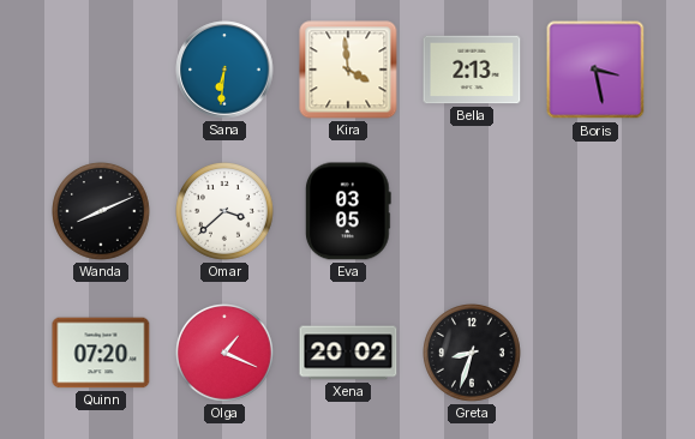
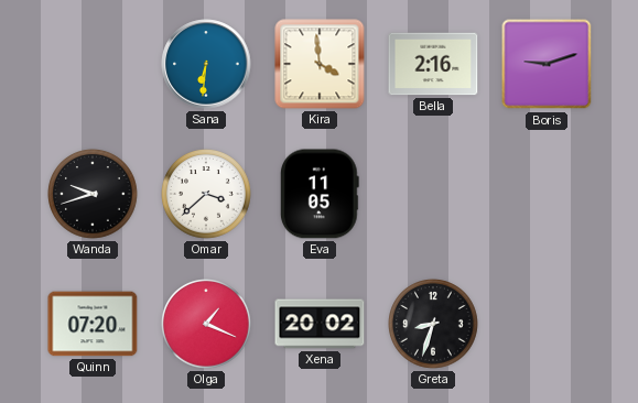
Bella: 2:13 -> 2:16
Boris: 3:28 -> 9:12
Wanda: 8:11 -> 9:42
Eva: 03:05 -> 11:05
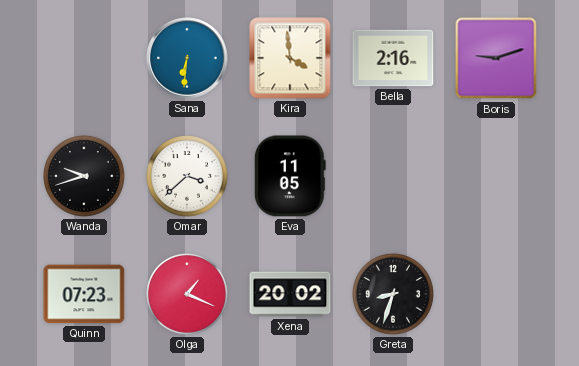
Quinn: 07:20 -> 07:23
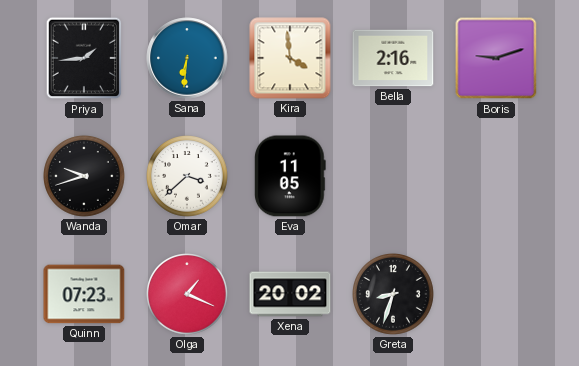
Priya: none -> 1:44
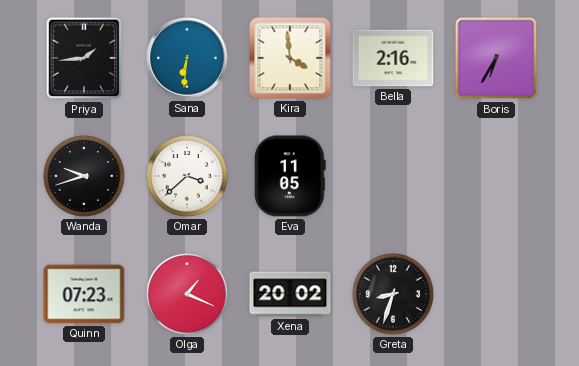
Boris: 9:12 -> 6:35
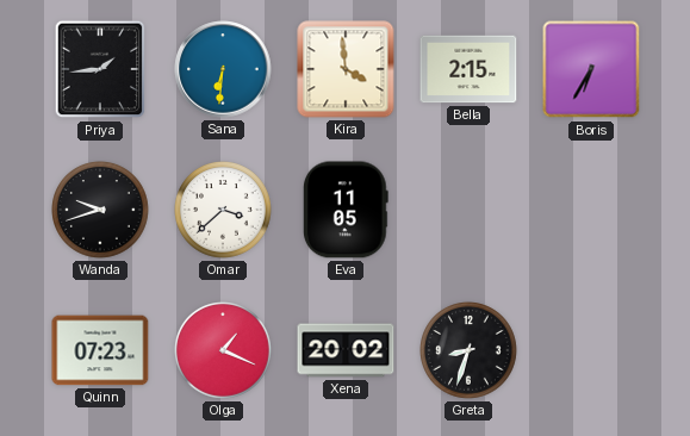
Bella: 2:16 -> 2:15
